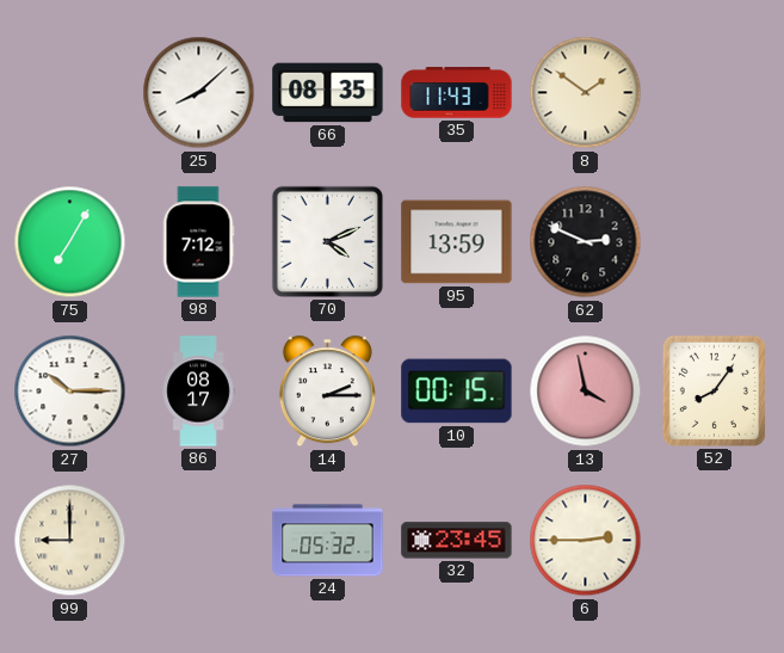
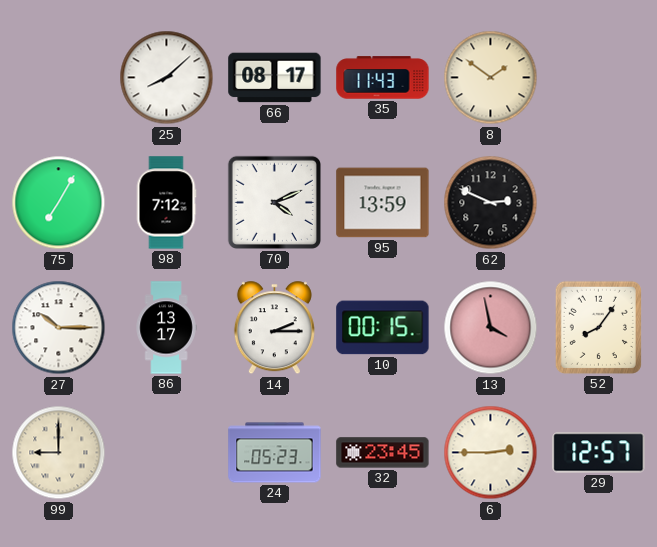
66: 08:35 -> 08:17
86: 08:17 -> 13:17
24: 05:32 -> 05:23
29: none -> 12:57
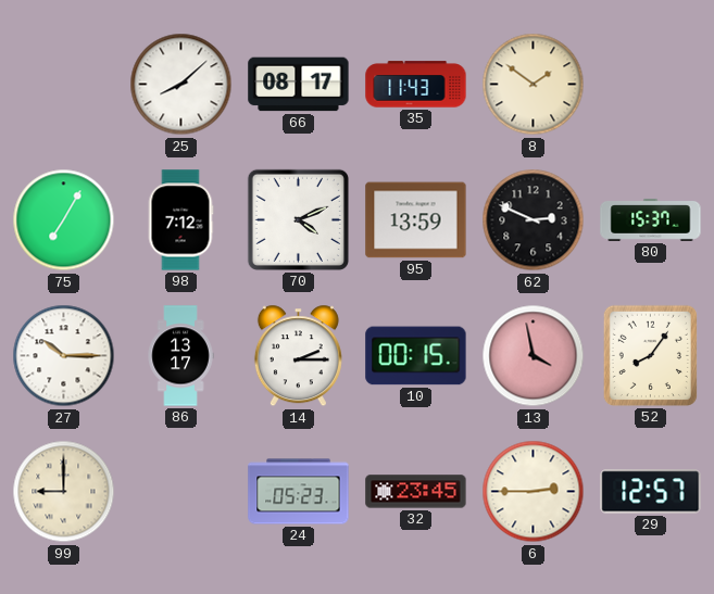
80: none -> 15:37
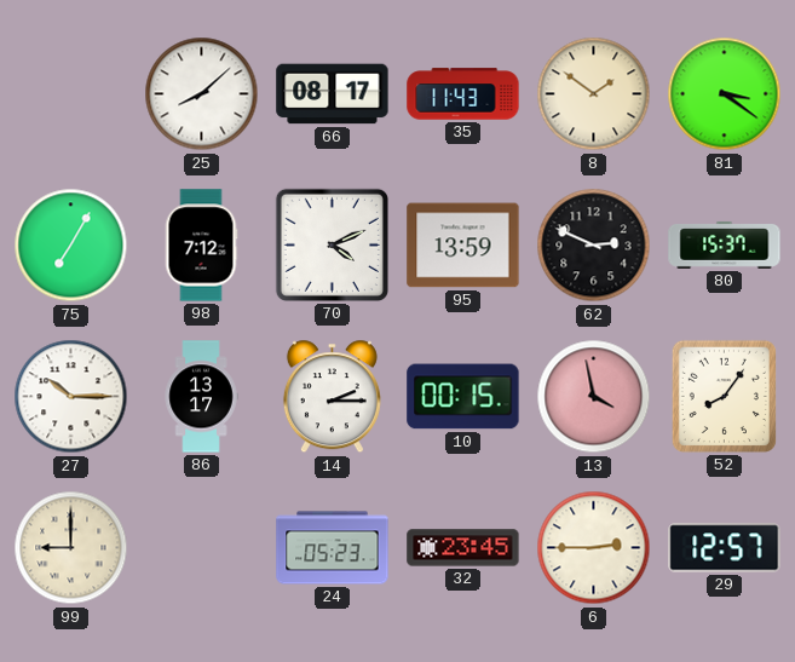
81: none -> 3:21
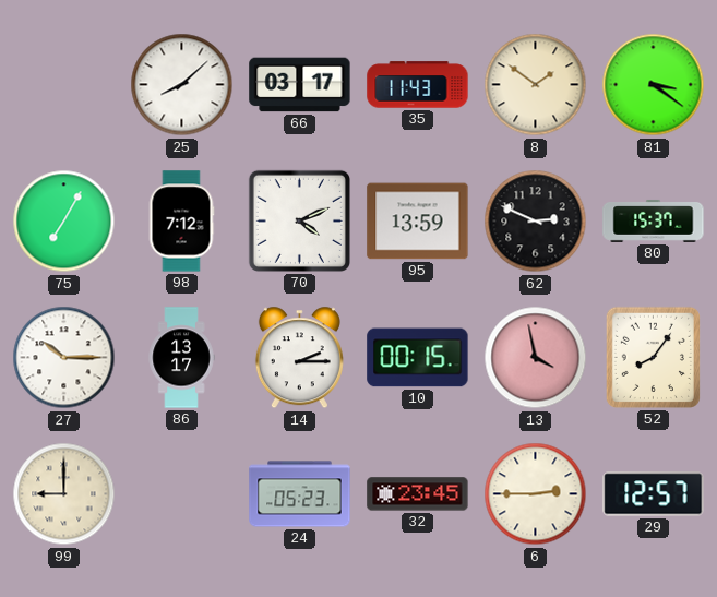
66: 08:17 -> 03:17
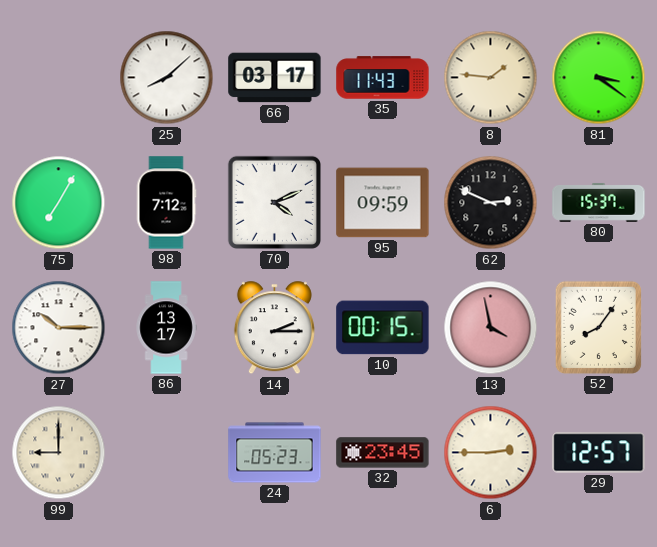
8: 1:51 -> 1:46
95: 13:59 -> 09:59
